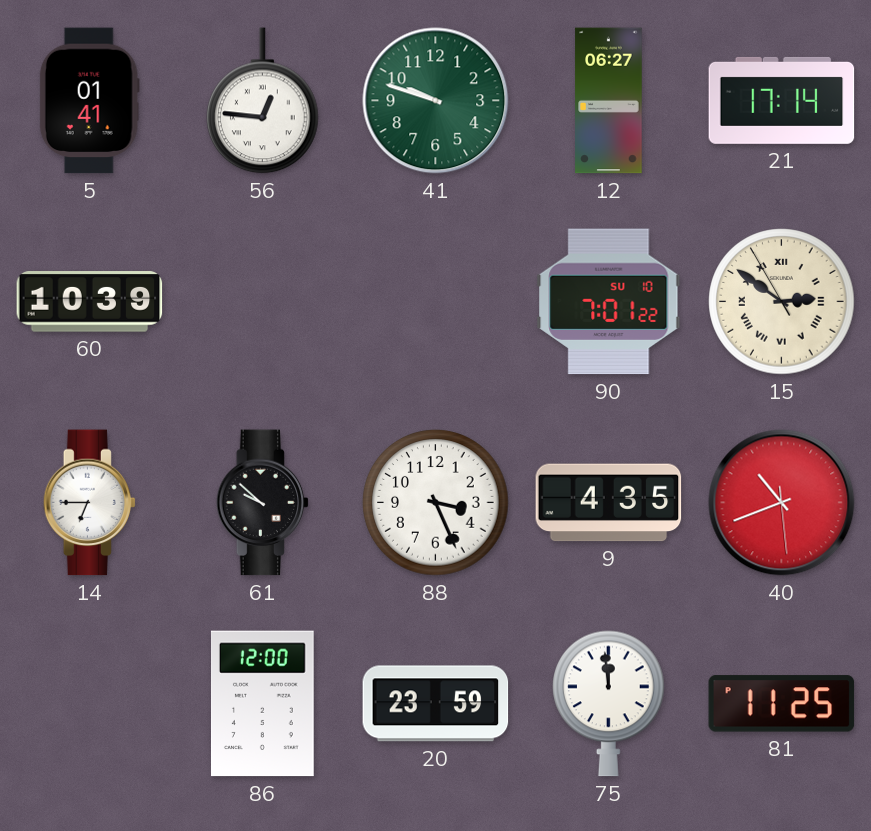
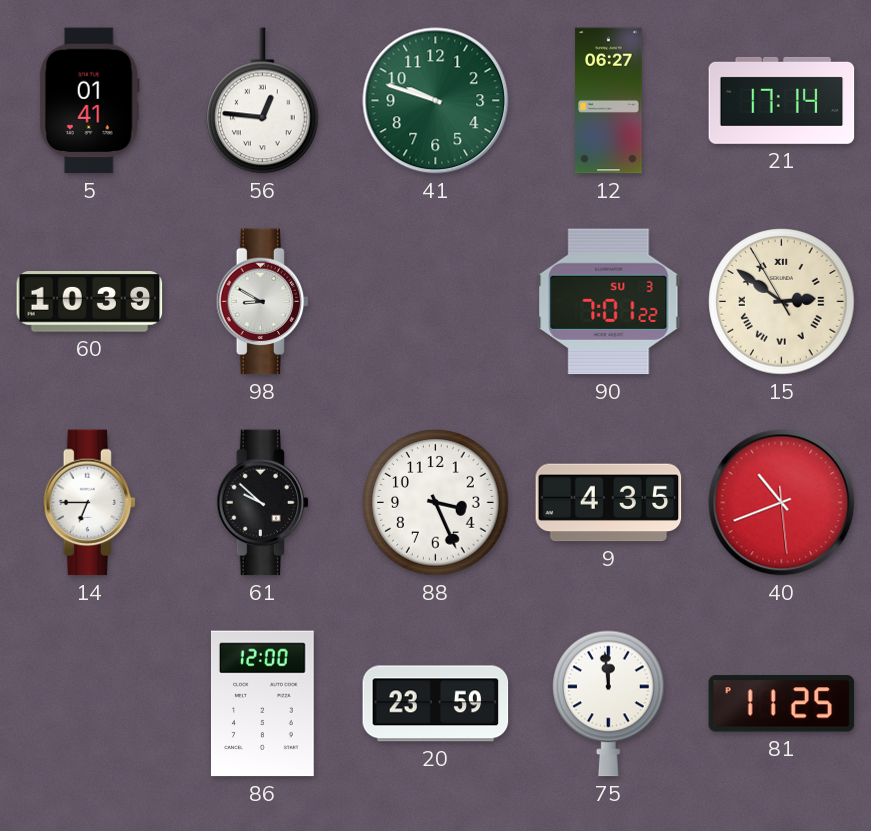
98: none -> 8:50
90 date: SU 10 -> SU 3
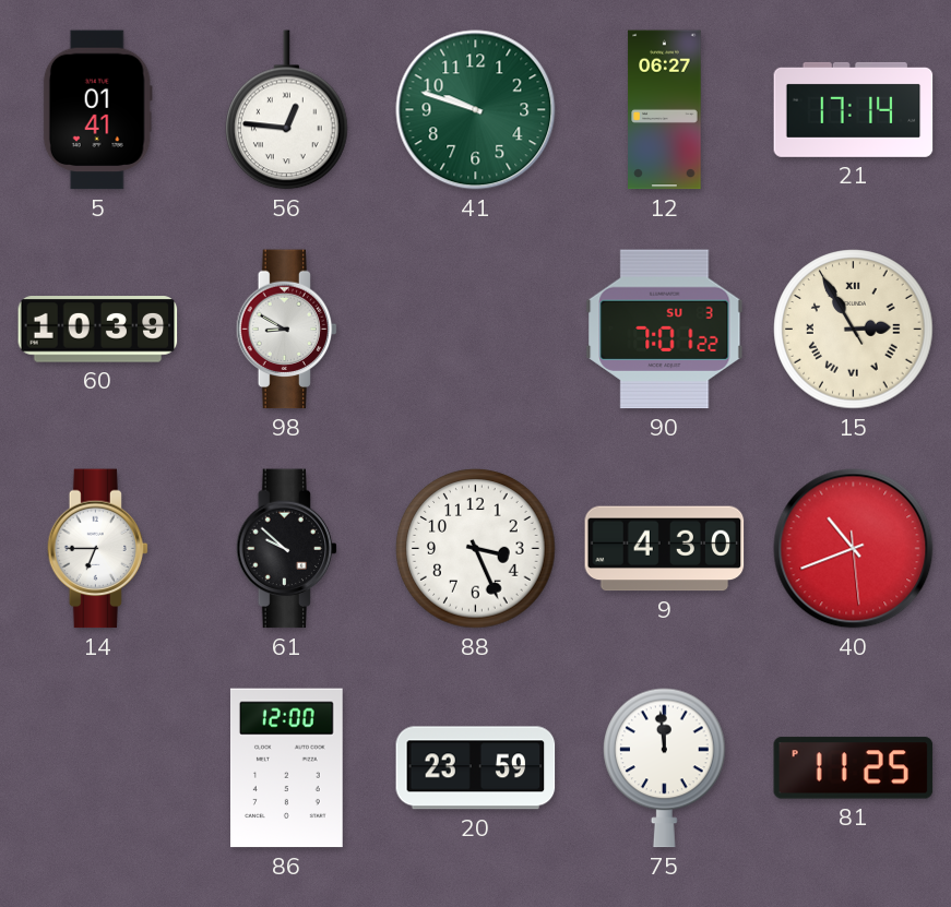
15: 2:50 -> 2:54
9: 4:35 -> 4:30
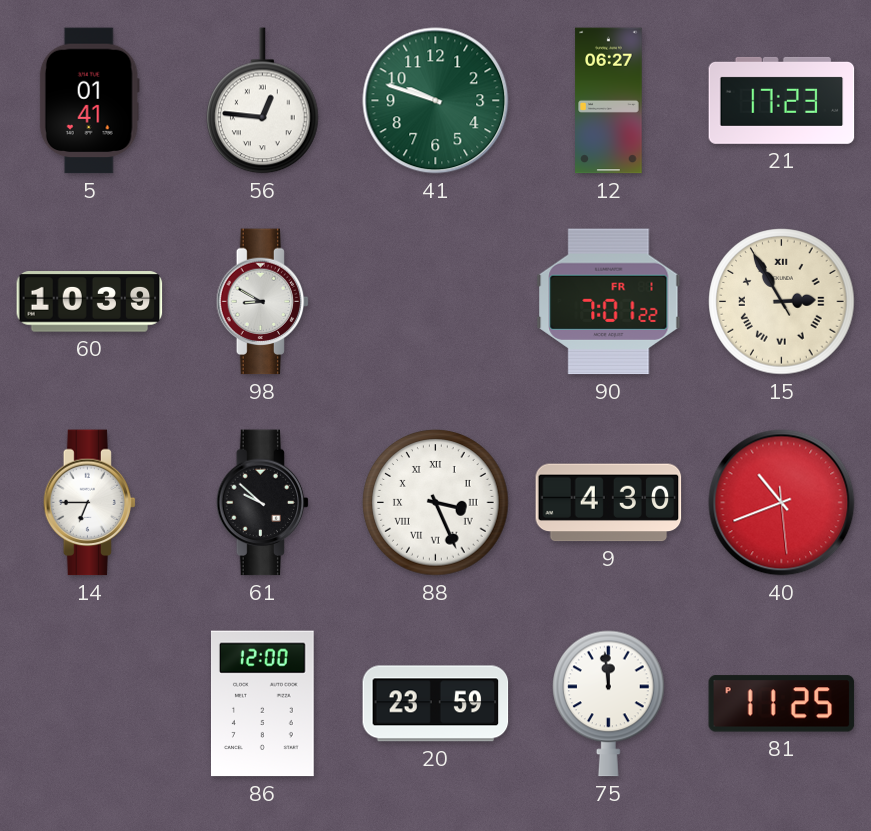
21: 17:14 -> 17:23
90 date: SU 3 -> FR 1
88 numerals: Arabic -> Roman
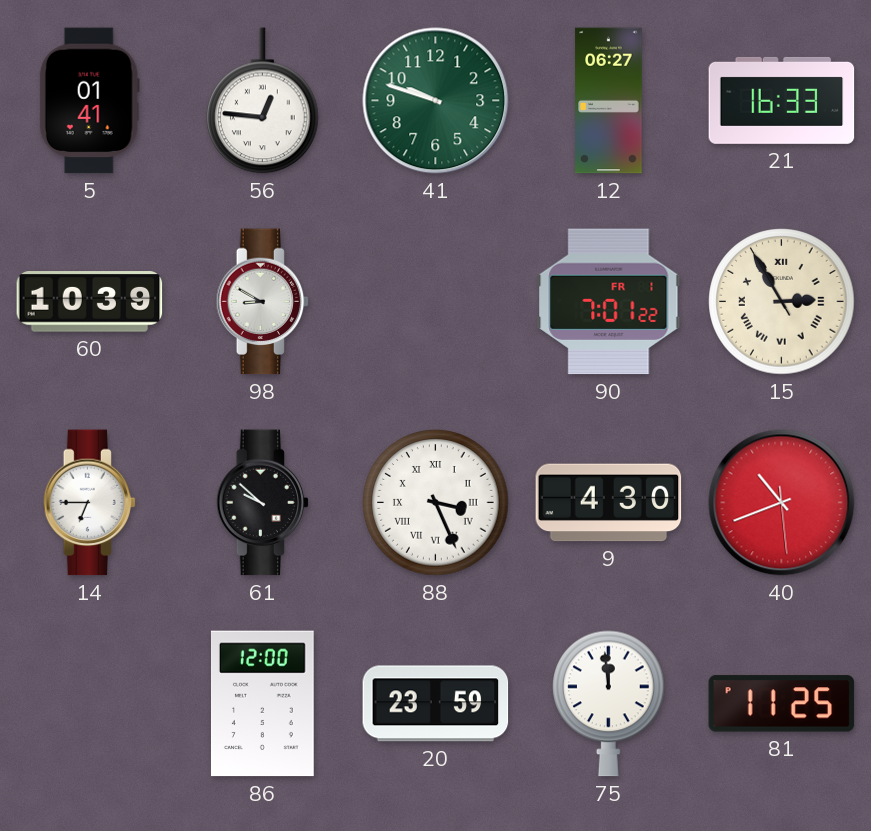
21: 17:23 -> 16:33
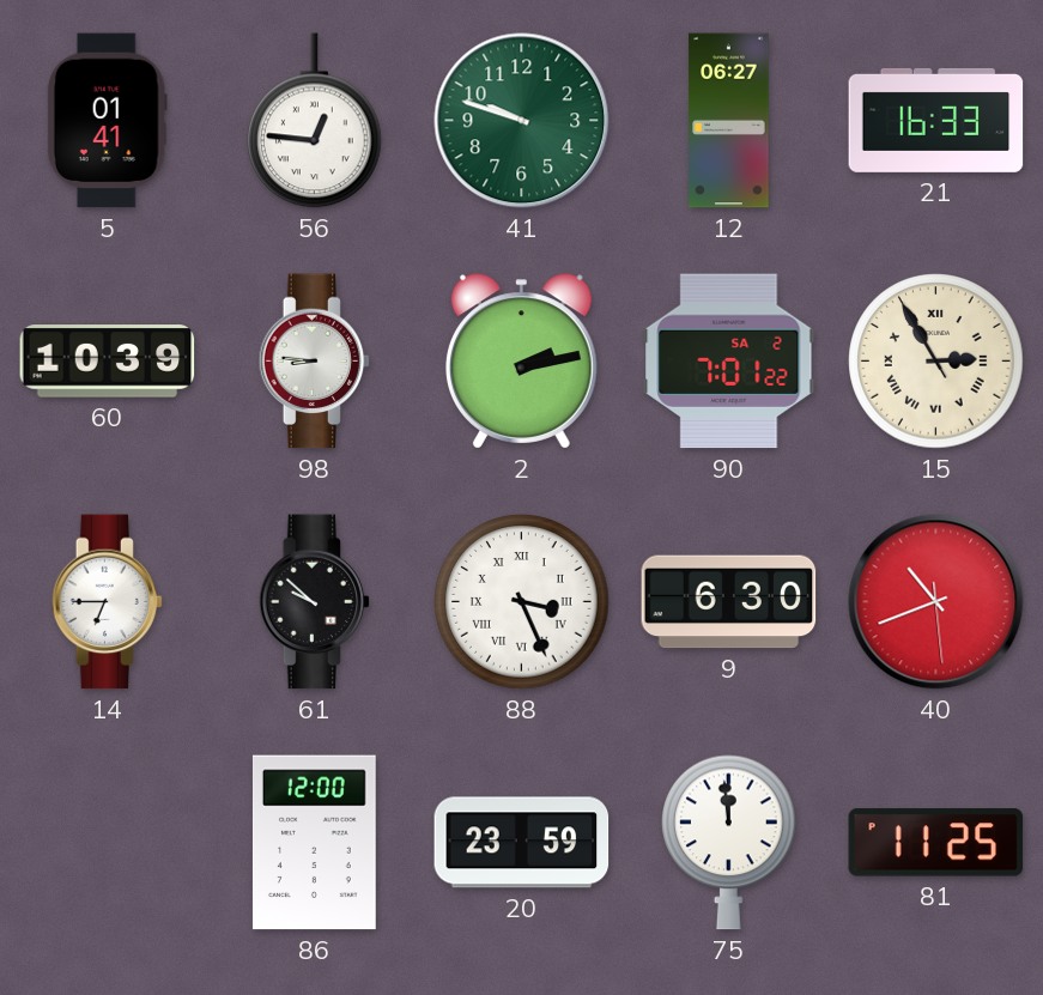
98: 8:50 -> 8:46
2: none -> 2:13
90 date: FR 1 -> SA 2
9: 4:30 -> 6:30
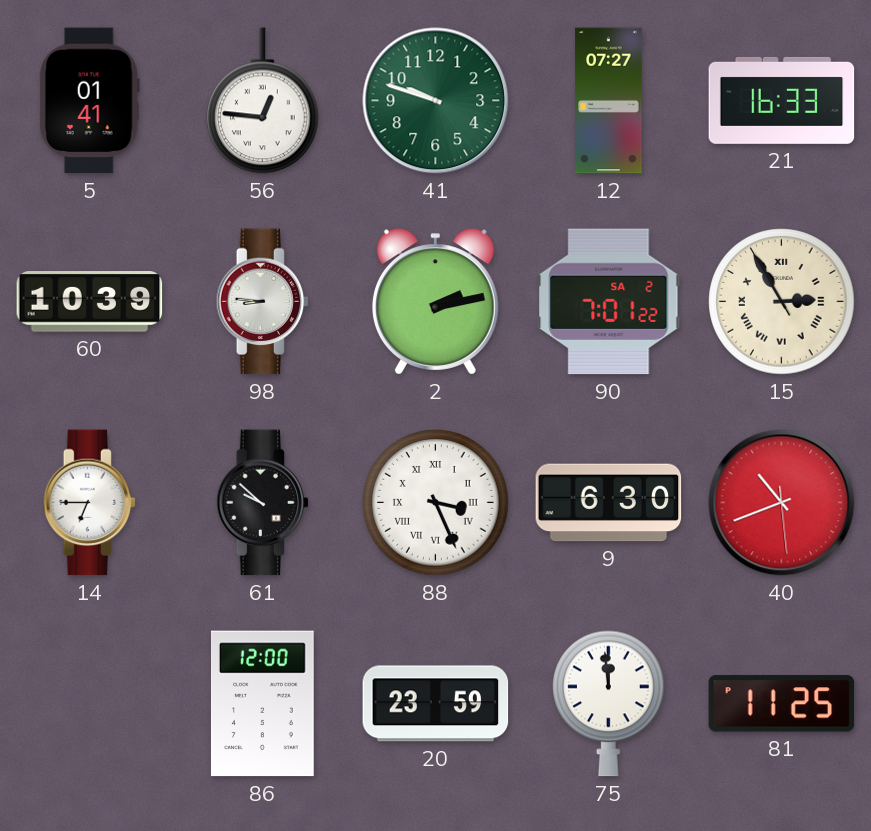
12: 06:27 -> 07:27
